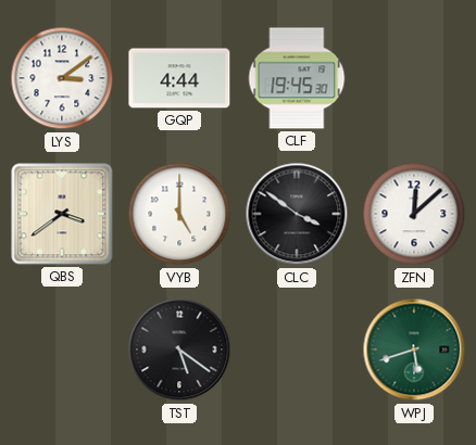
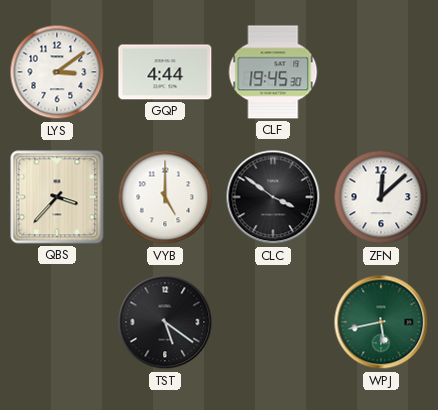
QBS: 3:39 -> 3:37
WPJ: 5:42 -> 5:43
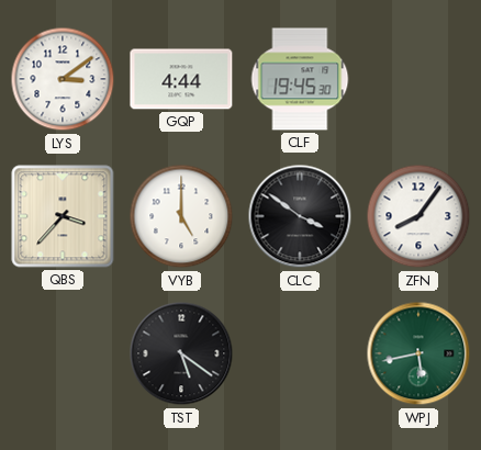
ZFN: 12:08 -> 8:06
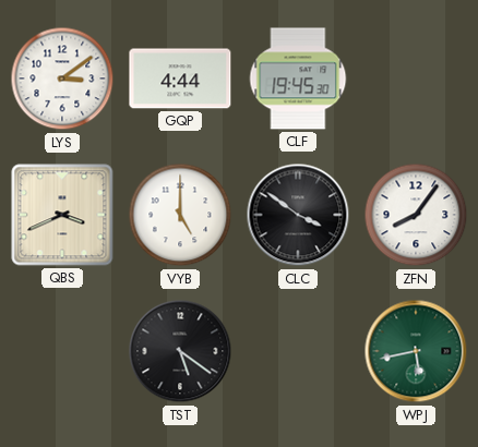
QBS: 3:37 -> 3:41
